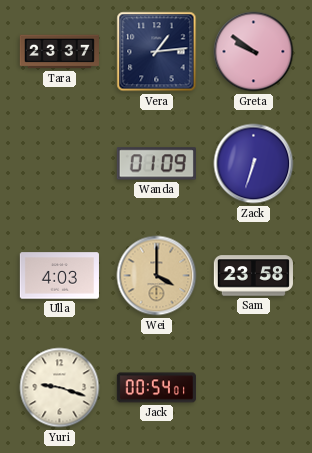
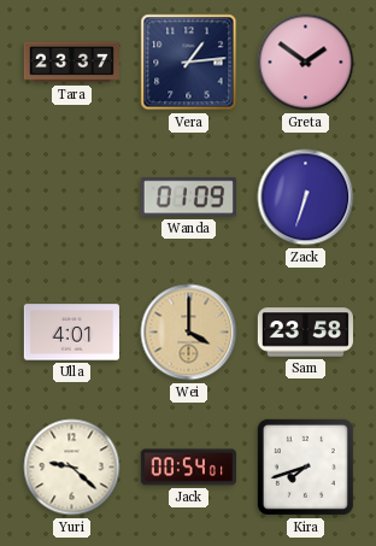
Greta: 9:51 -> 1:51
Ulla: 4:03 -> 4:01
Yuri: 9:18 -> 9:22
Kira: none -> 7:42
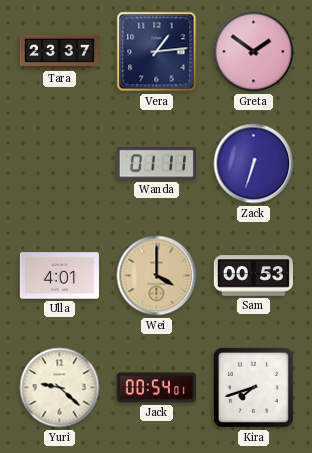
Wanda: 01:09 -> 01:11
Sam: 23:58 -> 00:53
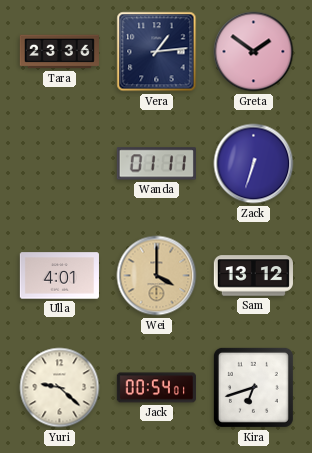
Tara: 23:37 -> 23:36
Sam: 00:53 -> 13:12
Kira: 7:42 -> 6:42
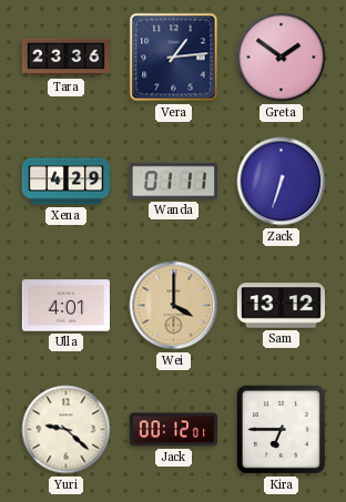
Xena: none -> 4:29
Jack: 00:54 -> 00:12
Kira: 6:42 -> 6:45
